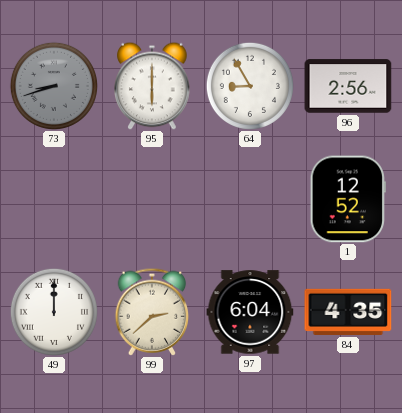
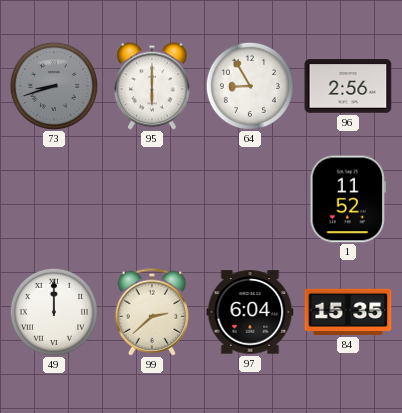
1: 12:52 -> 11:52
84: 4:35 -> 15:35
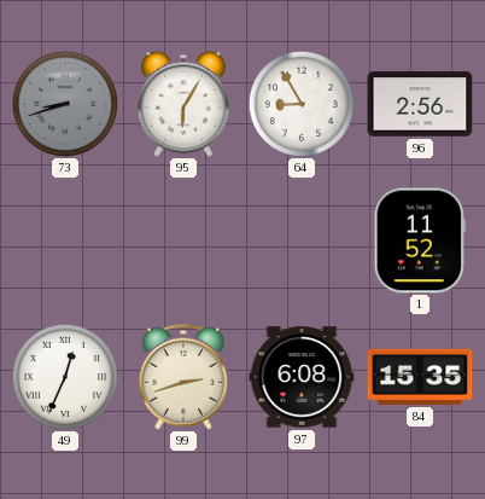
95: 6:00 -> 6:05
49: 12:00 -> 12:34
99: 2:38 -> 2:42
97: 6:04 -> 6:08
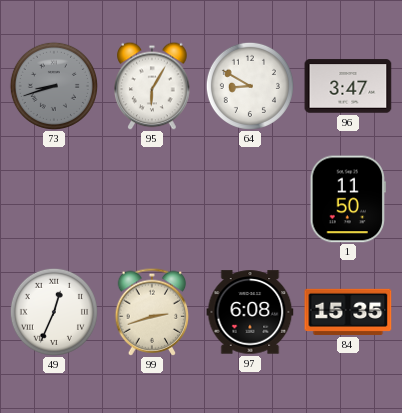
64: 8:55 -> 8:50
96: 2:56 -> 3:47
1: 11:52 -> 11:50
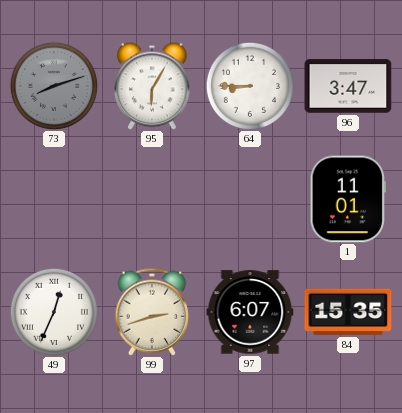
73: 8:42 -> 8:12
64: 8:50 -> 8:45
1: 11:50 -> 11:01
97: 6:08 -> 6:07
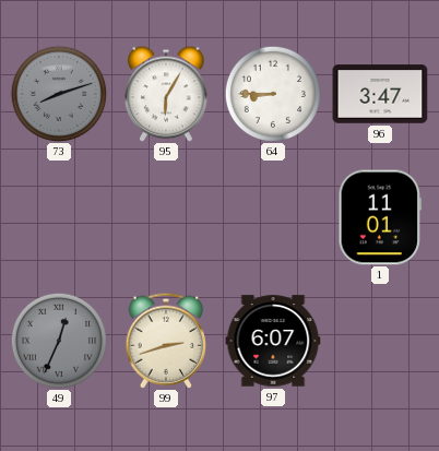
49 dial: white -> grey
84: 15:35 -> none
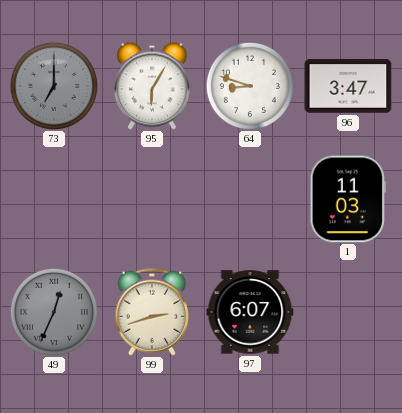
73: 8:12 -> 7:00
64: 8:45 -> 8:48
1: 11:01 -> 11:03
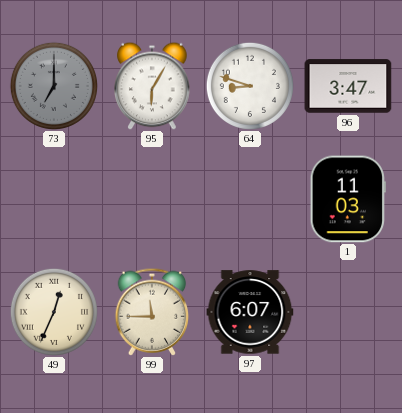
49 dial: grey -> cream
99: 2:42 -> 11:45
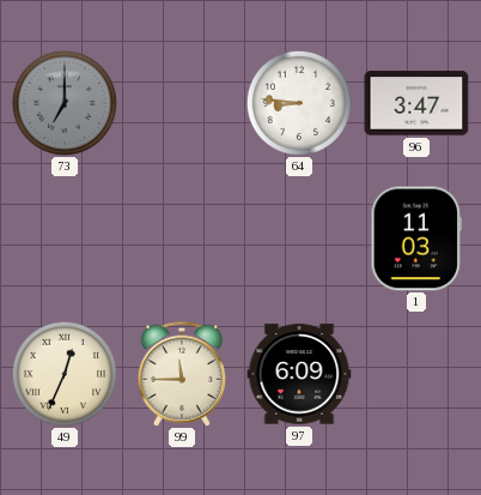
95: 6:05 -> none
64: 8:48 -> 8:46
97: 6:07 -> 6:09
